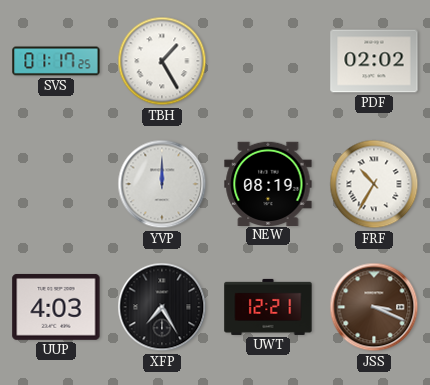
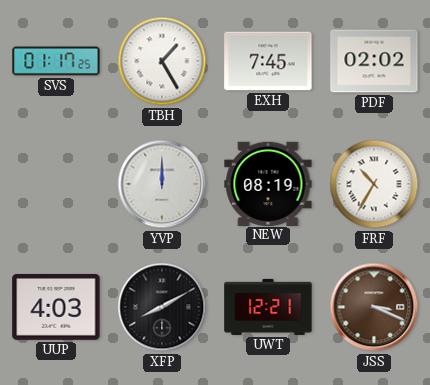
EXH: none -> 7:45
XFP: 7:25 -> 8:10
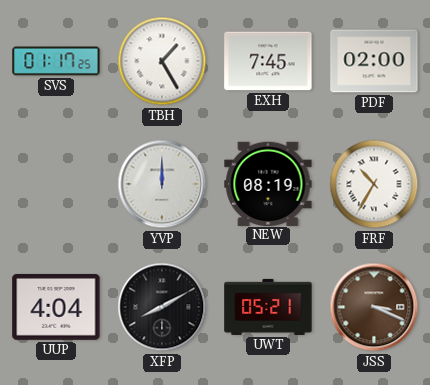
PDF: 02:02 -> 02:00
UUP: 4:03 -> 4:04
UWT: 12:21 -> 05:21
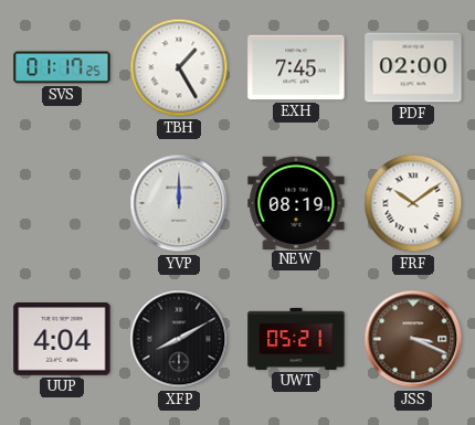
FRF: 10:35 -> 10:09
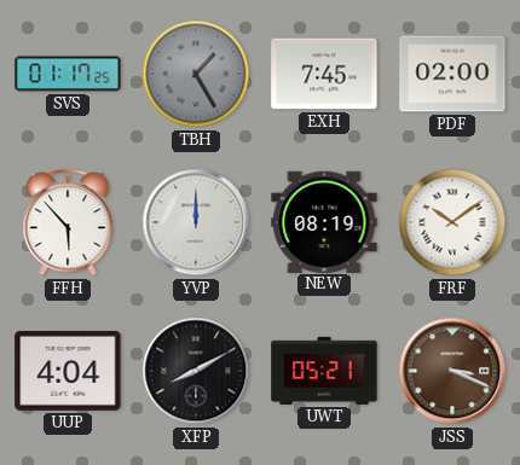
TBH dial: white -> grey
FFH: none -> 5:53
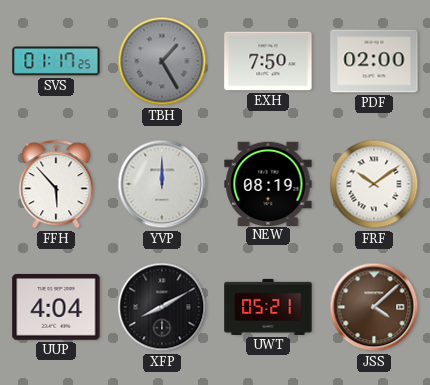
EXH: 7:45 -> 7:50
JSS: 3:19 -> 4:08
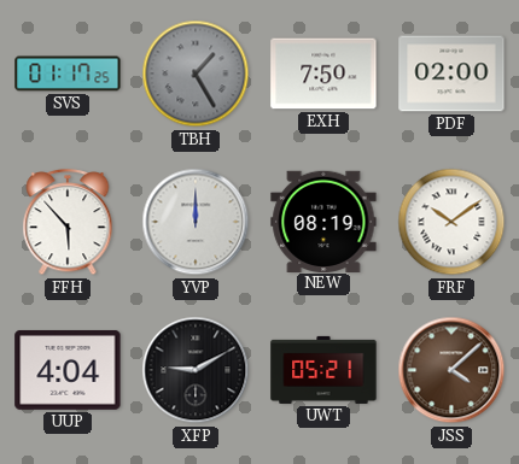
XFP: 8:10 -> 9:10
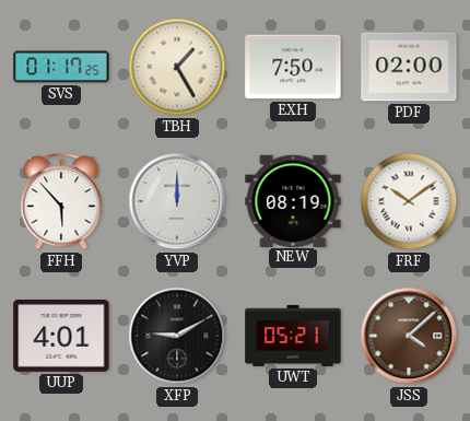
TBH dial: grey -> cream
UUP: 4:04 -> 4:01
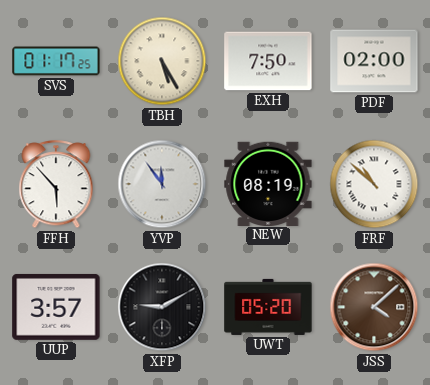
TBH: 1:25 -> 5:25
YVP: 12:00 -> 11:54
FRF: 10:09 -> 10:52
UUP: 4:01 -> 3:57
UWT: 05:21 -> 05:20
